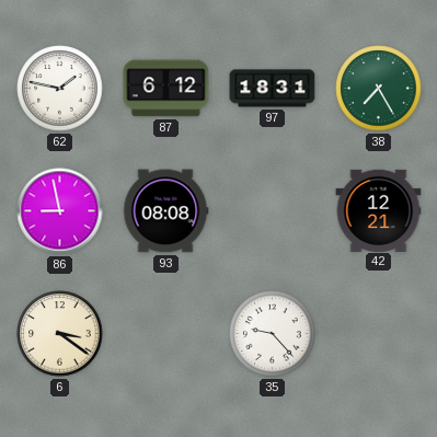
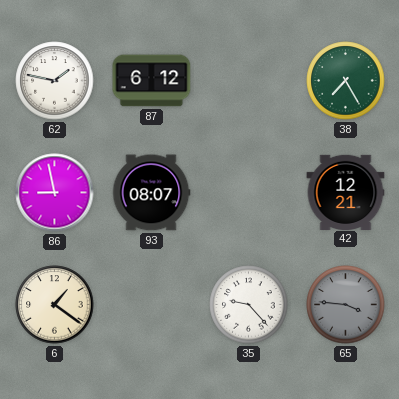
97: 18:31 -> none
93: 08:08 -> 08:07
6: 3:21 -> 1:21
65: none -> 3:46
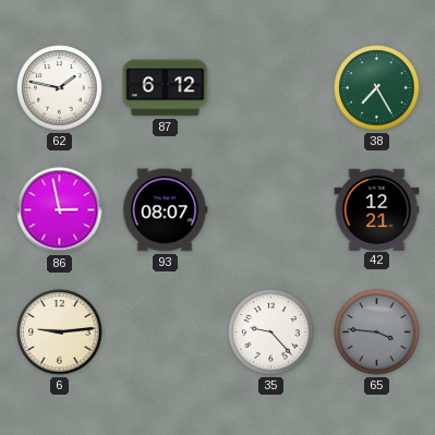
86: 8:58 -> 2:58
6: 1:21 -> 9:14
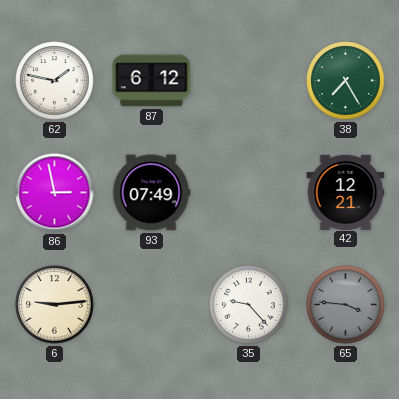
93: 08:07 -> 07:49
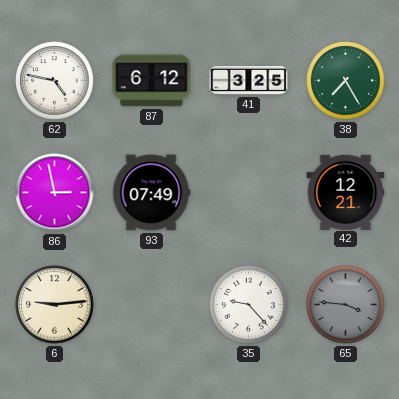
62: 1:47 -> 4:47
41: none -> 3:25
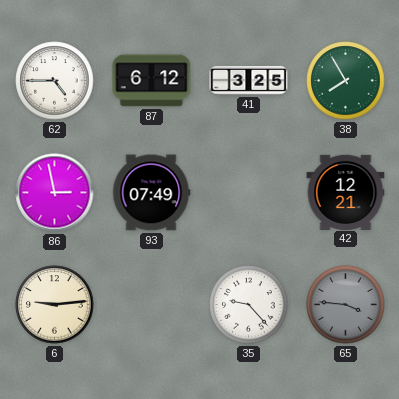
62: 4:47 -> 4:45
38: 7:25 -> 7:55
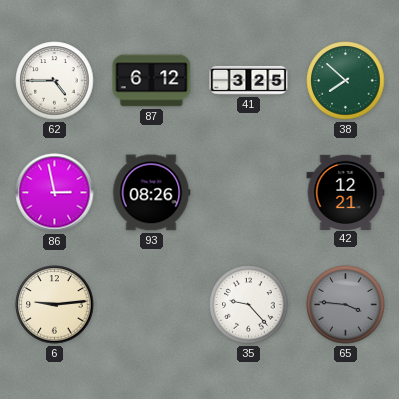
38: 7:55 -> 7:52
93: 07:49 -> 08:26
